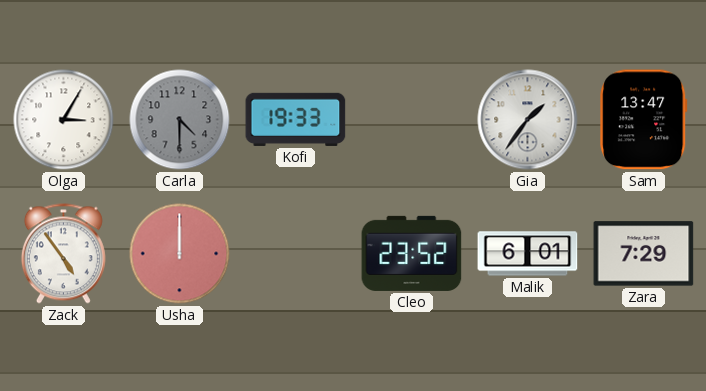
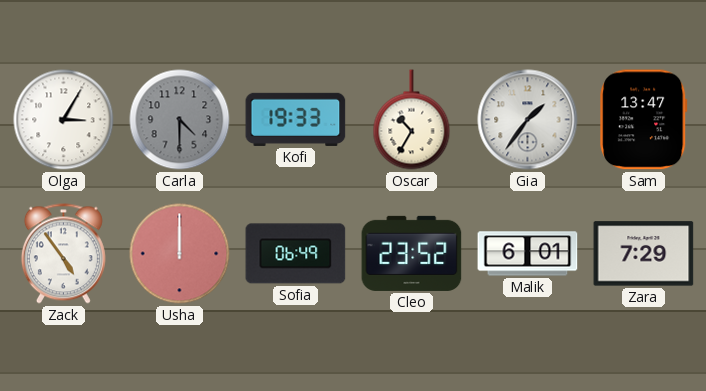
Oscar: none -> 10:35
Sofia: none -> 06:49
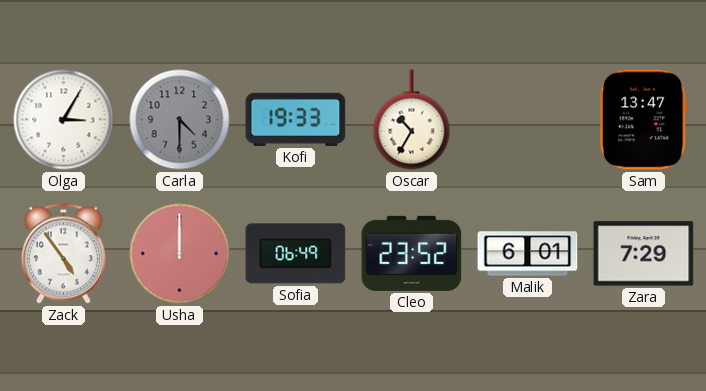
Gia: 1:36 -> none
